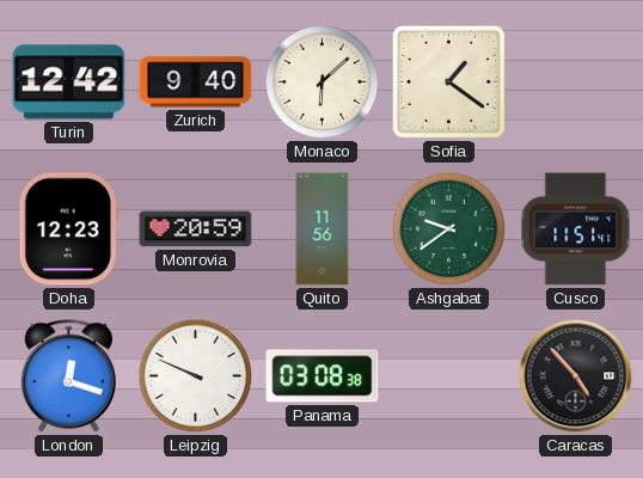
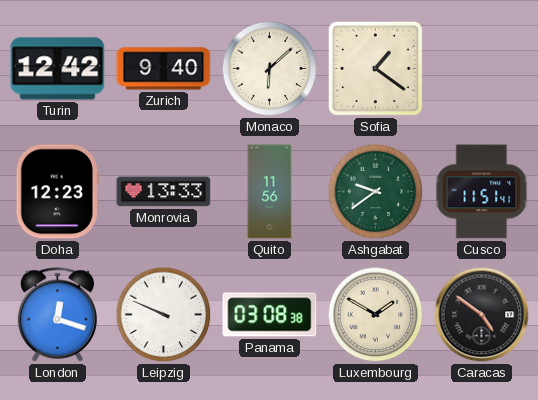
Monrovia: 20:59 -> 13:33
Luxembourg: none -> 1:50
Caracas: 4:53 -> 4:51
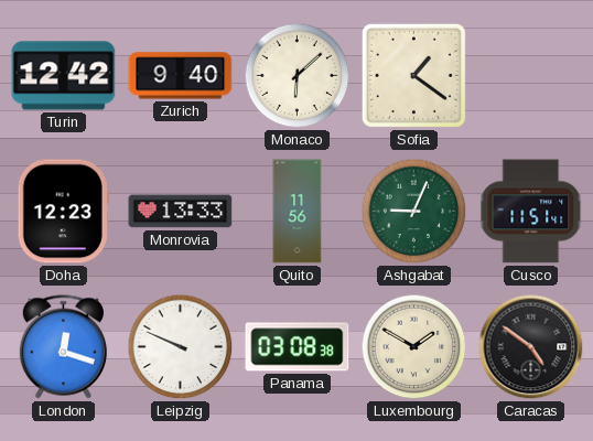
Ashgabat: 9:39 -> 9:04
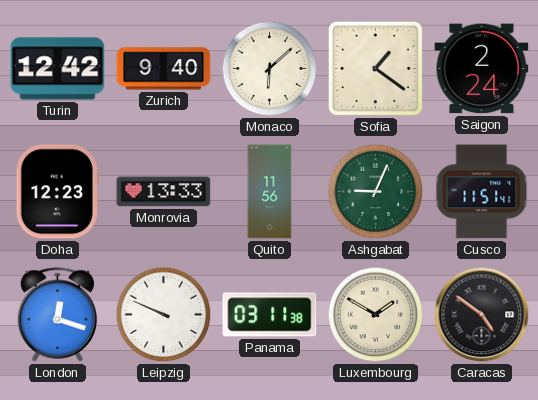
Saigon: none -> 2:24
Panama: 03:08 -> 03:11
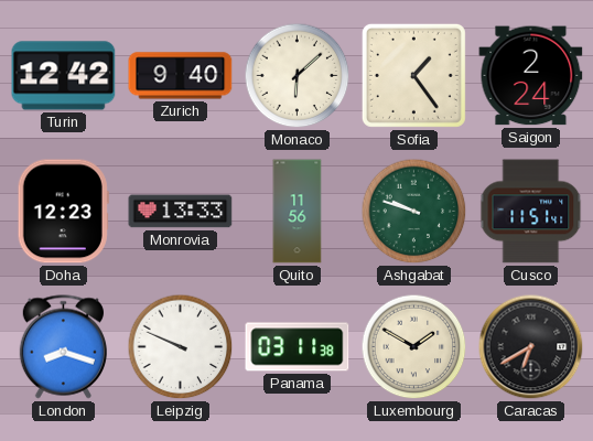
Sofia: 1:21 -> 1:24
Ashgabat: 9:04 -> 9:48
London: 12:18 -> 8:18
Caracas: 4:51 -> 6:40
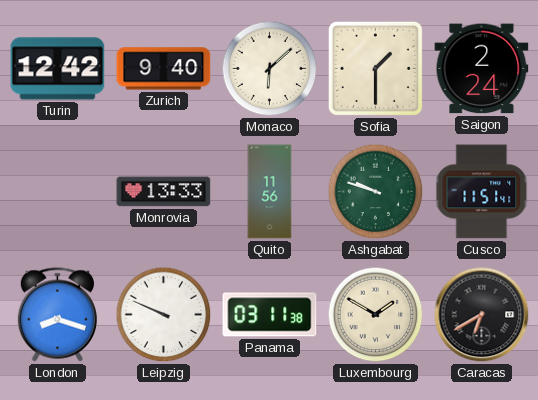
Sofia: 1:24 -> 1:30
Doha: 12:23 -> none
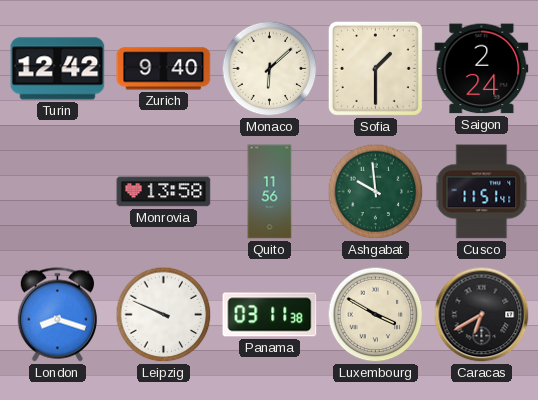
Monrovia: 13:33 -> 13:58
Ashgabat: 9:48 -> 9:59
Luxembourg: 1:50 -> 3:50
